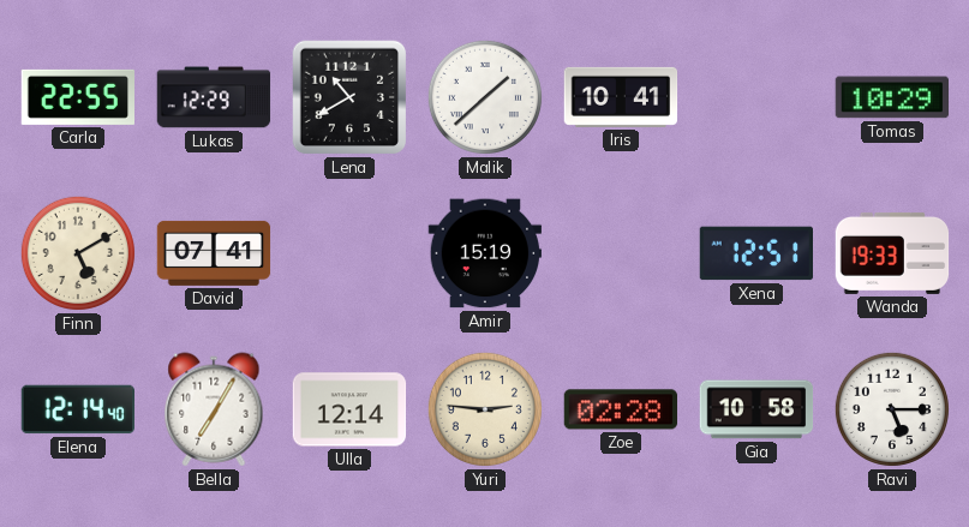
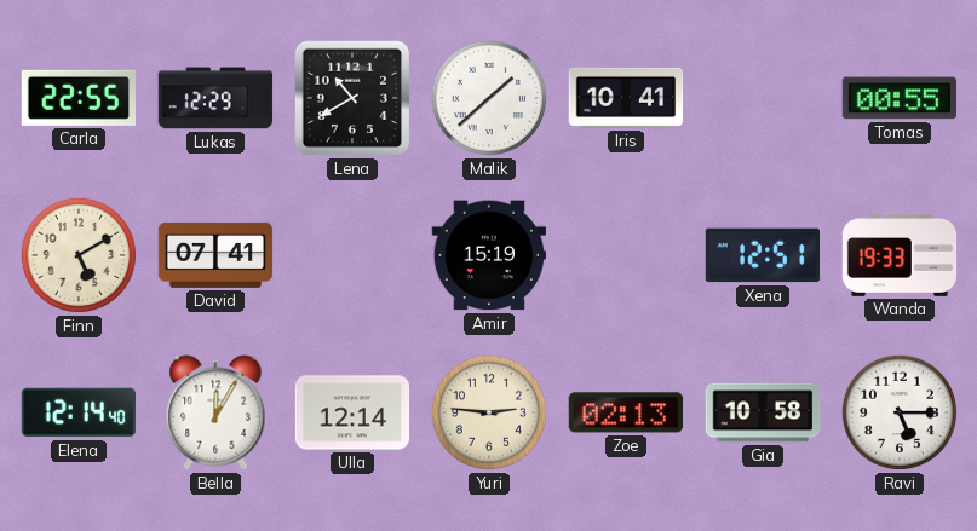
Tomas: 10:29 -> 00:55
Bella: 7:05 -> 12:05
Zoe: 02:28 -> 02:13
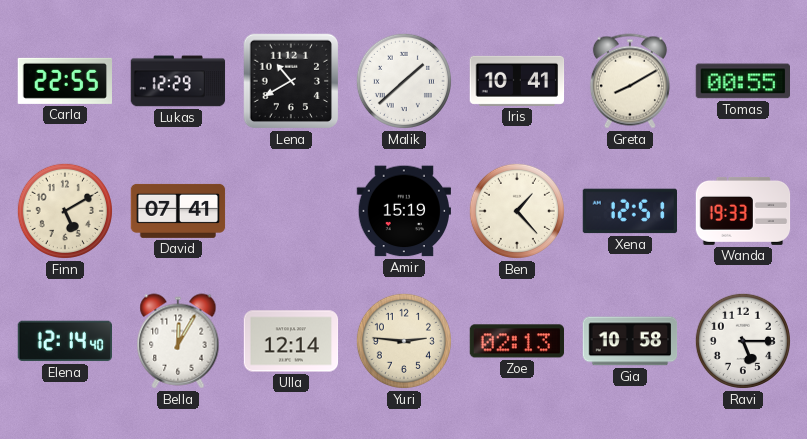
Greta: none -> 8:10
Ben: none -> 1:23
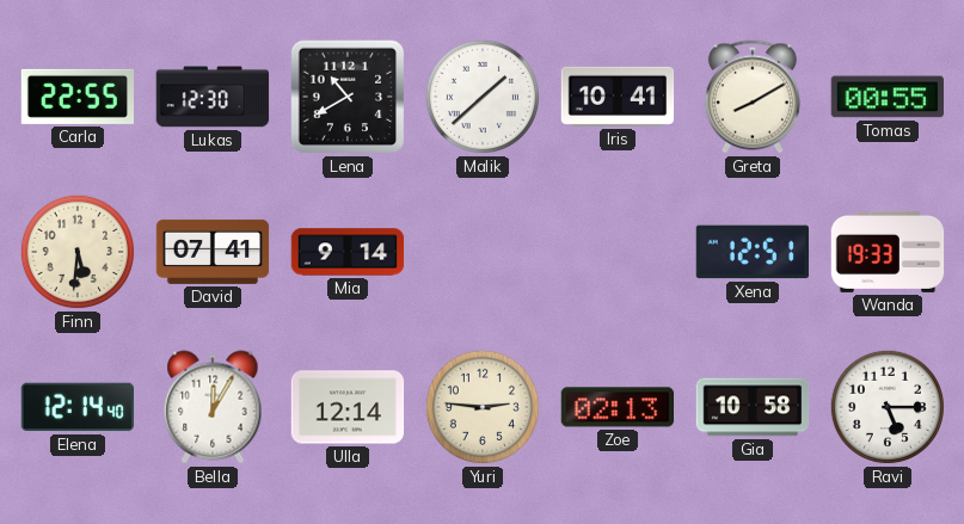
Lukas: 12:29 -> 12:30
Finn: 5:10 -> 5:31
Mia: none -> 9:14
Amir: 15:19 -> none
Ben: 1:23 -> none
